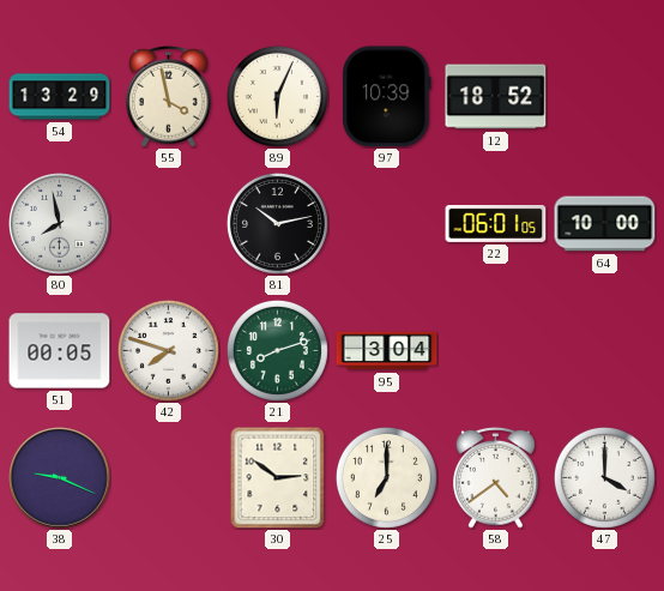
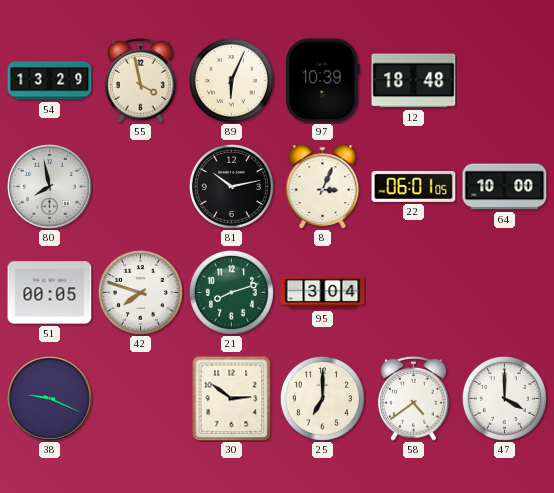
12: 18:52 -> 18:48
8: none -> 3:04
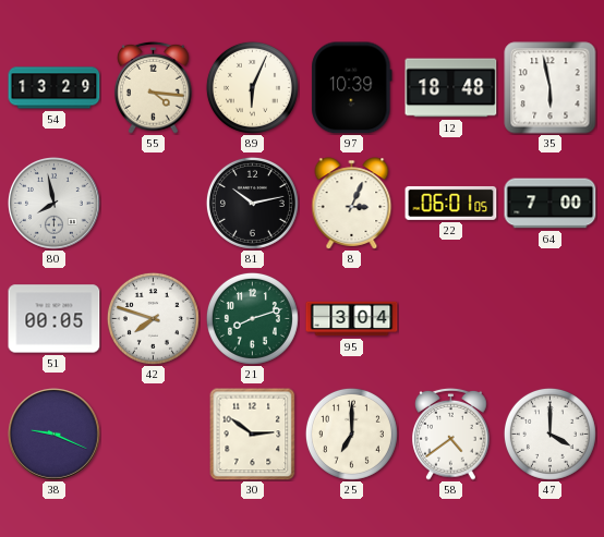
55: 3:58 -> 4:16
35: none -> 5:58
64: 10:00 -> 7:00
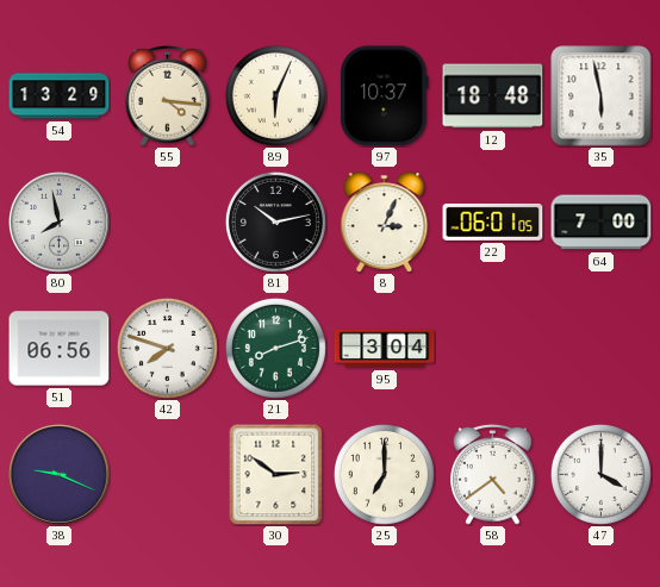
97: 10:39 -> 10:37
51: 00:05 -> 06:56
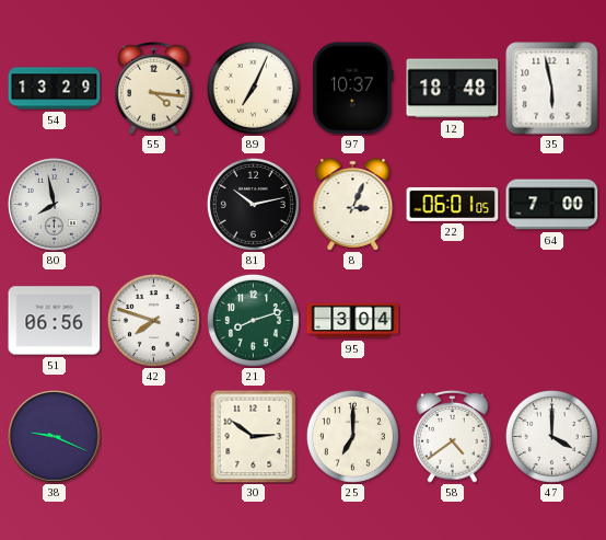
89: 6:04 -> 7:04
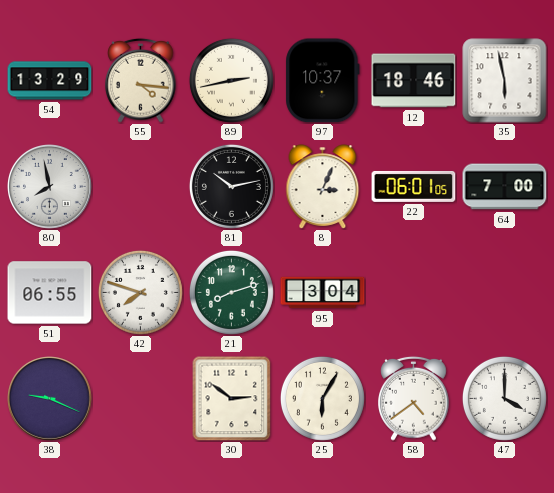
89: 7:04 -> 2:43
12: 18:48 -> 18:46
51: 06:56 -> 06:55
25: 7:00 -> 6:05
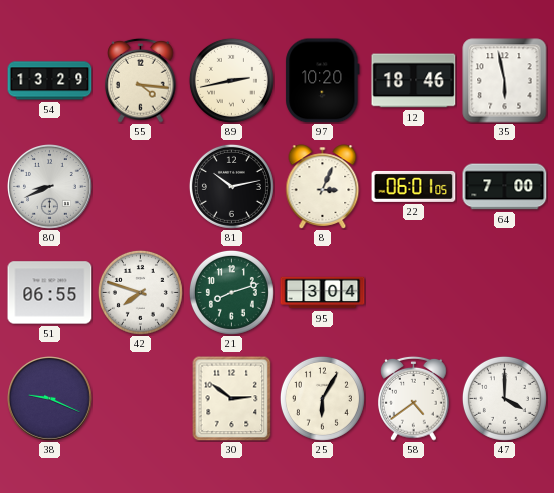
97: 10:37 -> 10:20
80: 7:58 -> 8:41
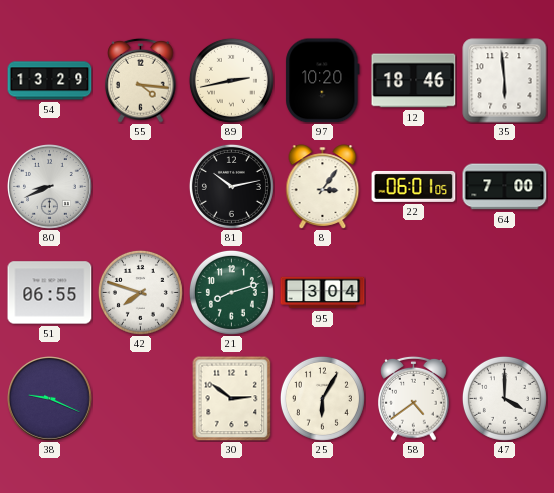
35: 5:58 -> 5:59
8: 3:04 -> 3:06
